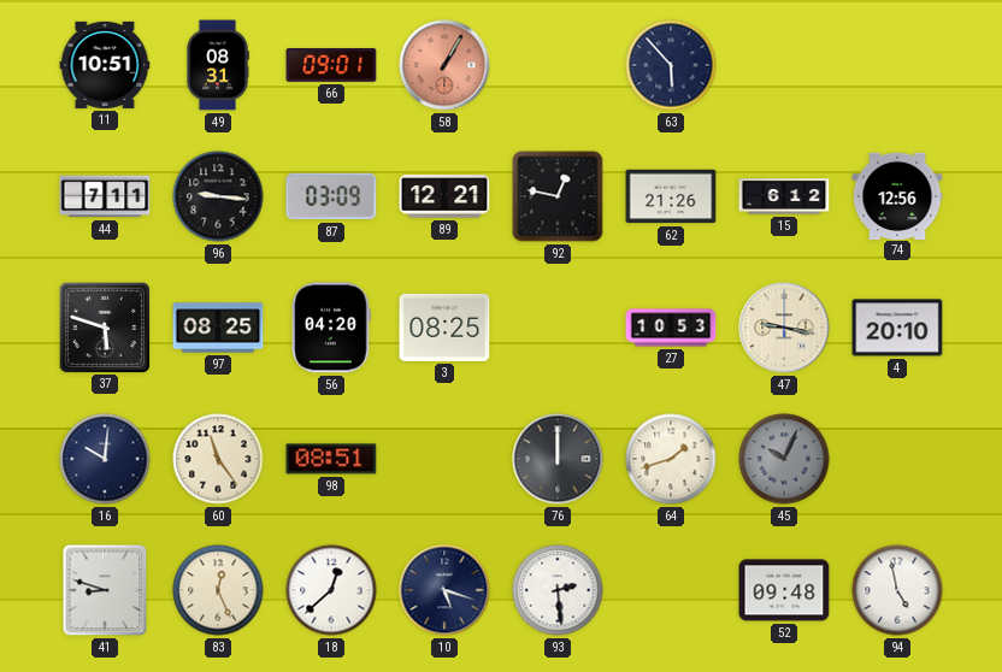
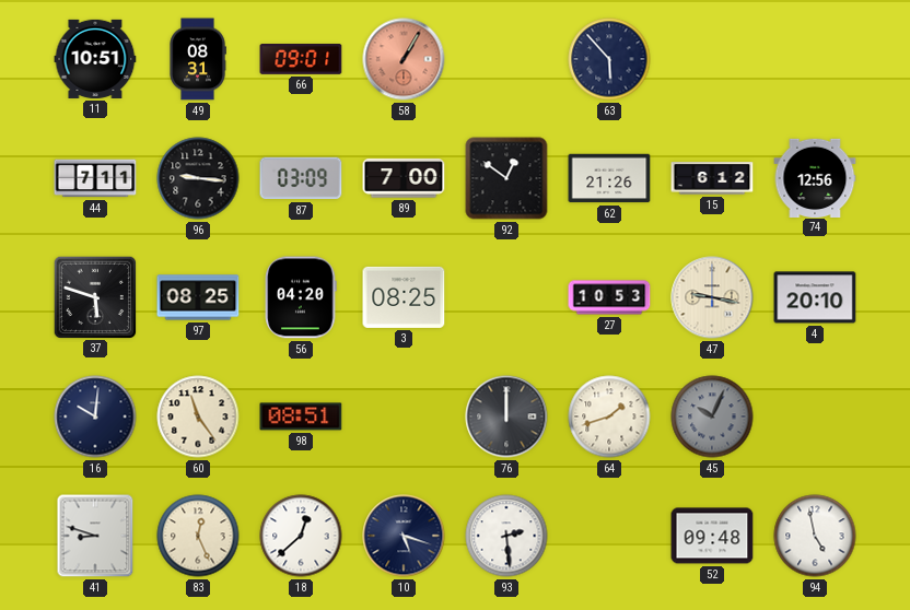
89: 12:21 -> 7:00
92: 12:47 -> 12:51
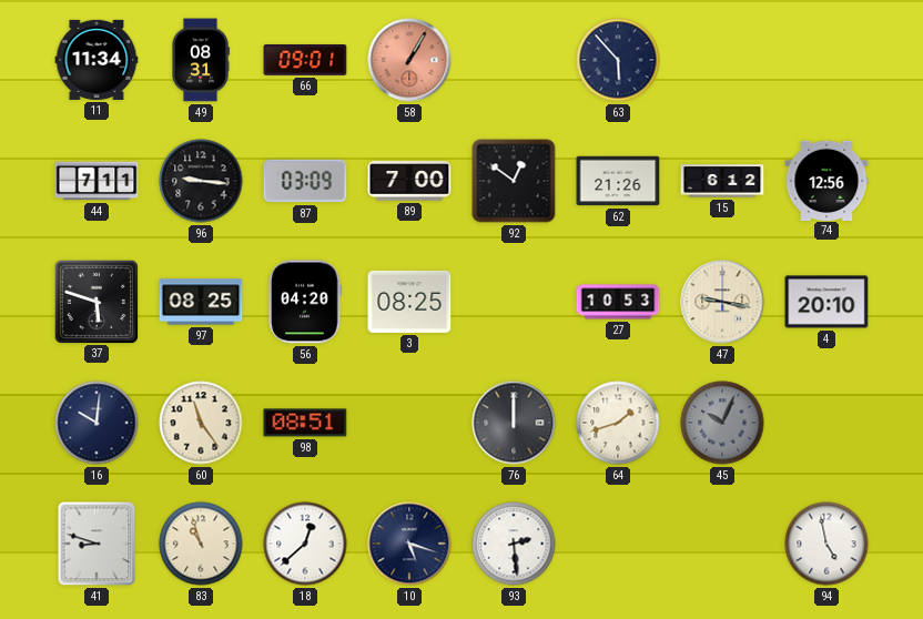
11: 10:51 -> 11:34
83: 12:26 -> 10:57
52: 09:48 -> none
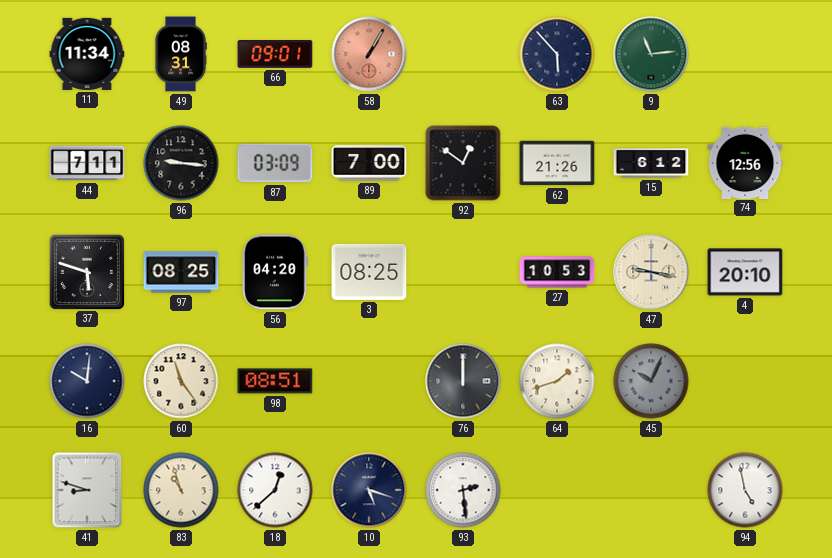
9: none -> 11:14
